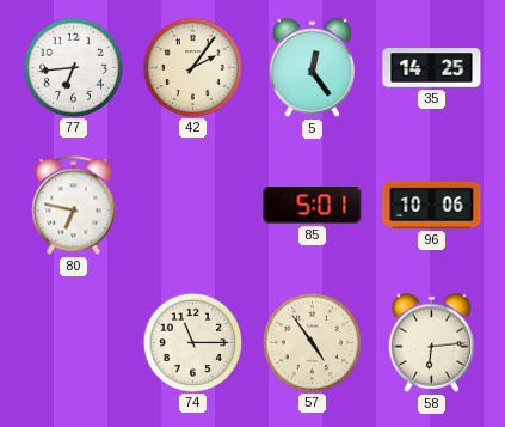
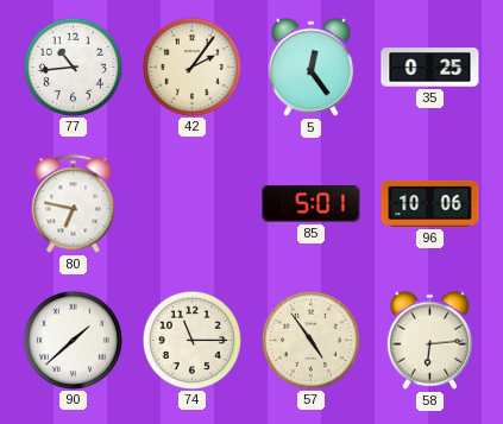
77: 6:44 -> 10:44
35: 14:25 -> 0:25
90: none -> 1:38
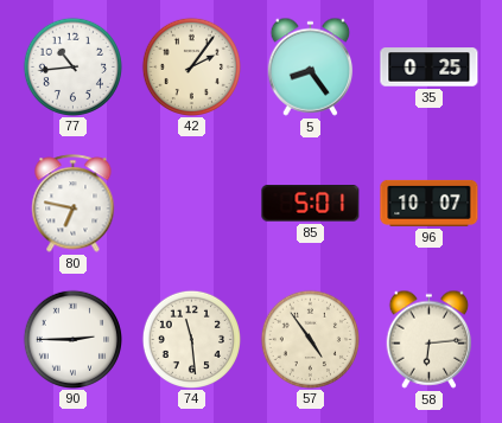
5: 12:24 -> 8:24
96: 10:06 -> 10:07
90: 1:38 -> 2:45
74: 11:15 -> 11:29
